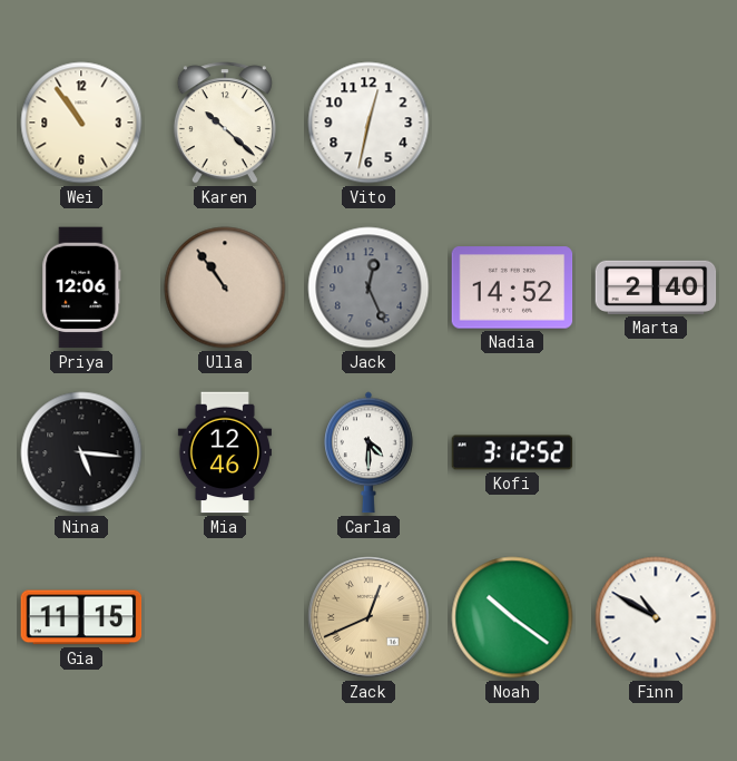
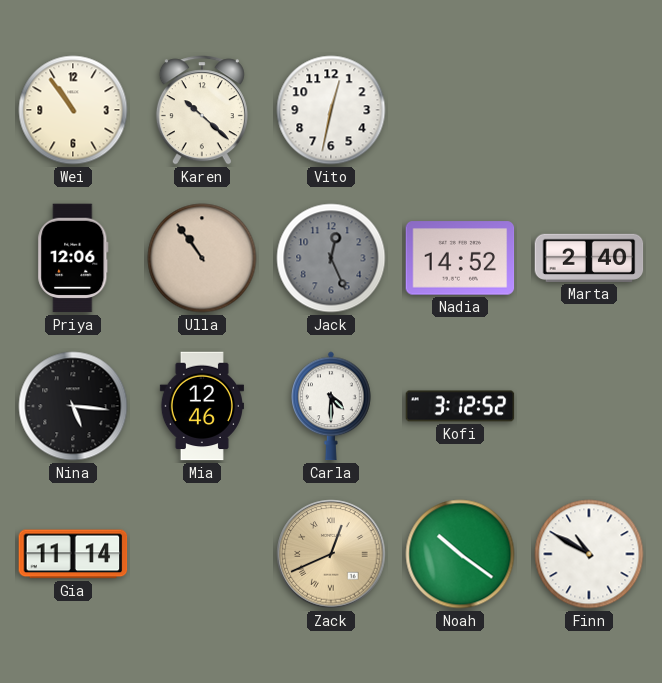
Gia: 11:15 -> 11:14
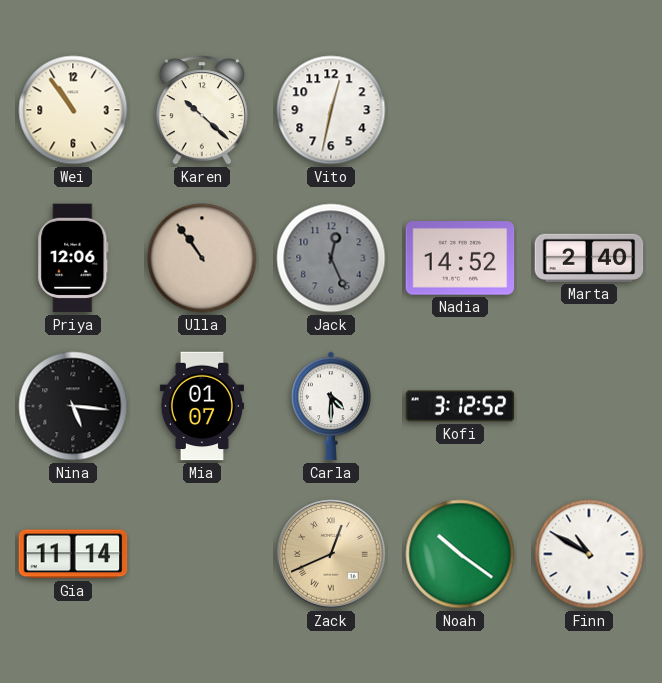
Mia: 12:46 -> 01:07
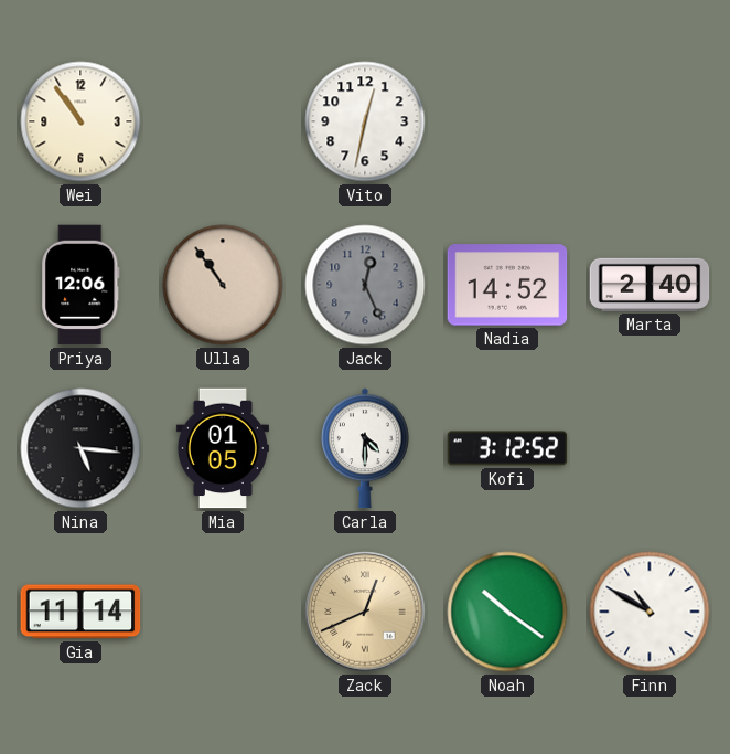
Karen: 10:22 -> none
Mia: 01:07 -> 01:05
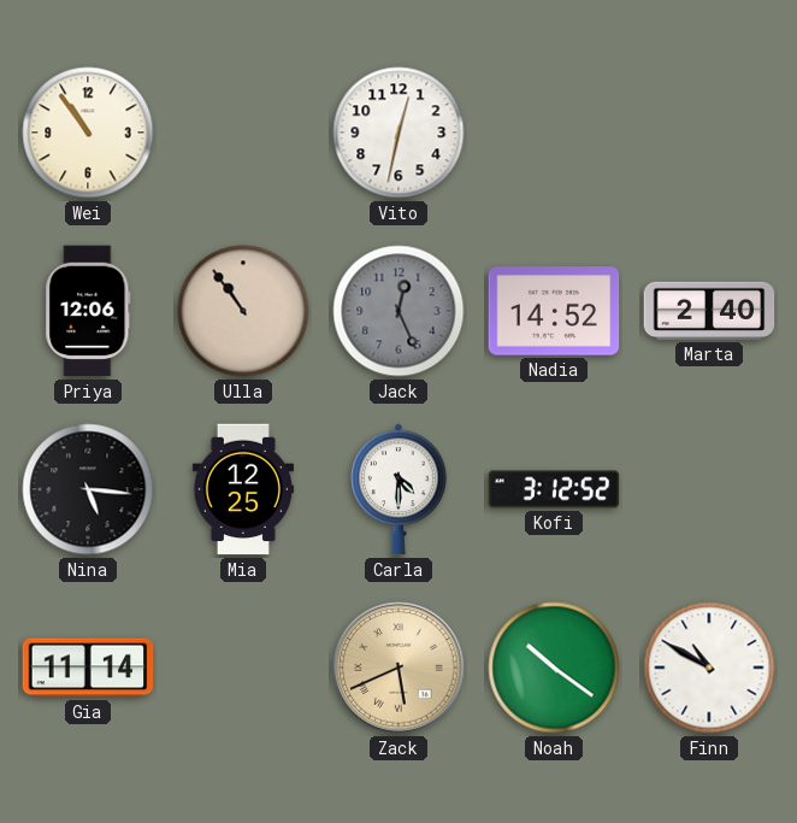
Mia: 01:05 -> 12:25
Zack: 12:41 -> 5:41
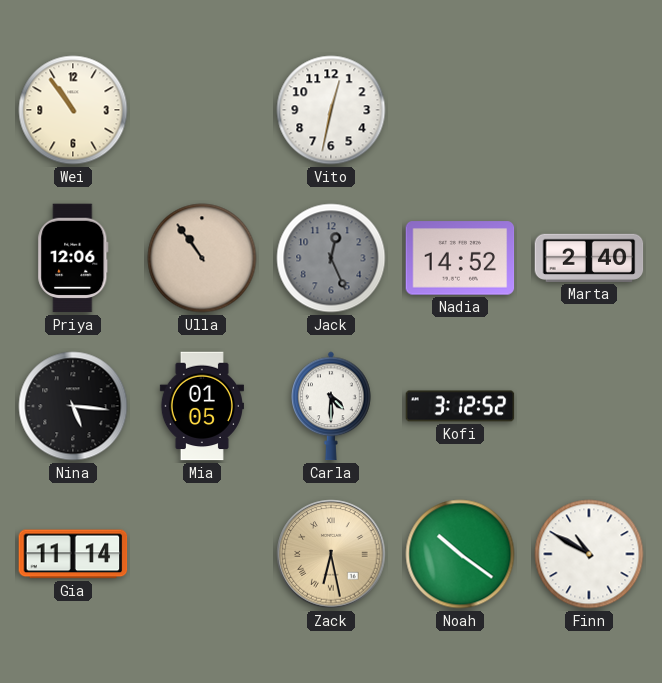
Mia: 12:25 -> 01:05
Zack: 5:41 -> 6:28
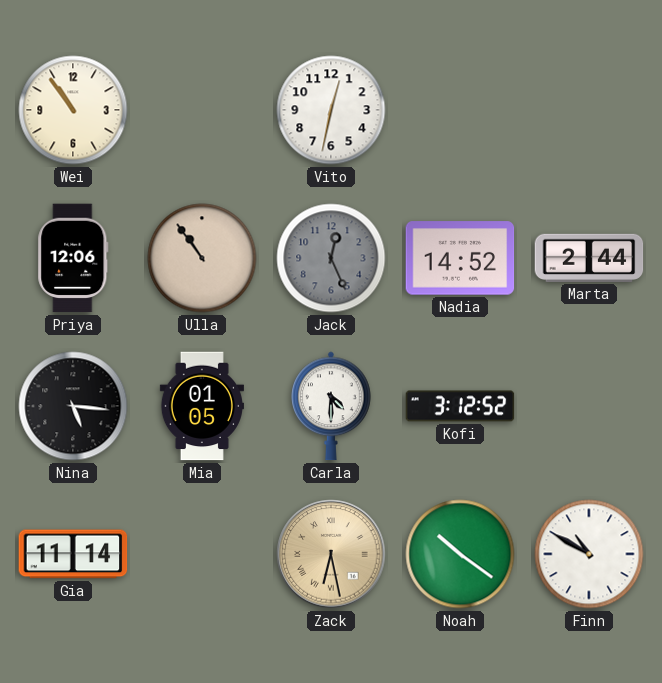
Marta: 2:40 -> 2:44
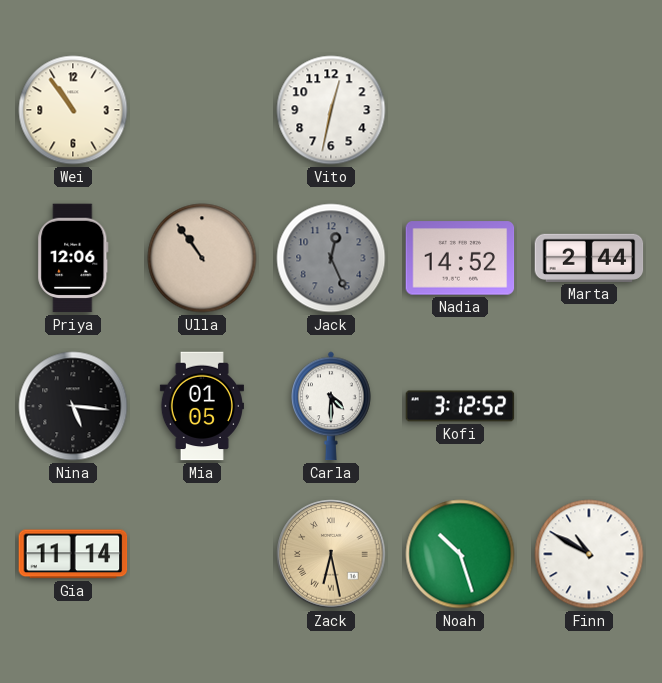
Noah: 10:21 -> 10:27
